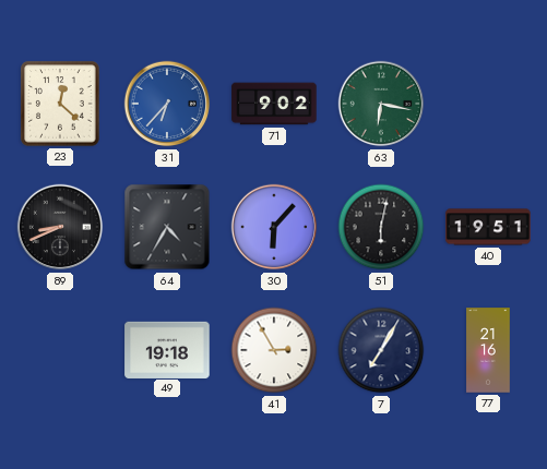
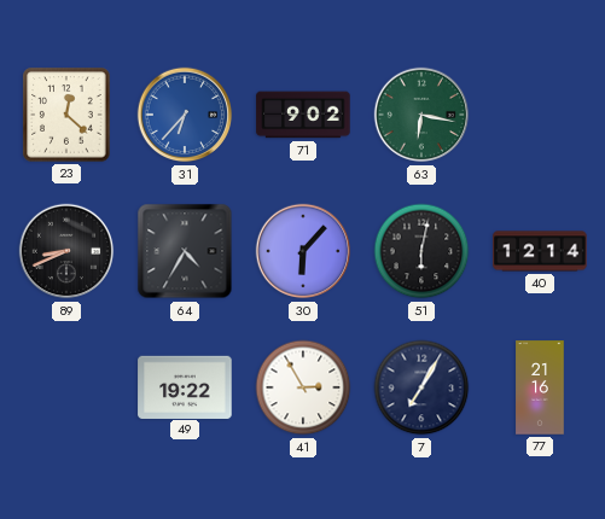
40: 19:51 -> 12:14
49: 19:18 -> 19:22
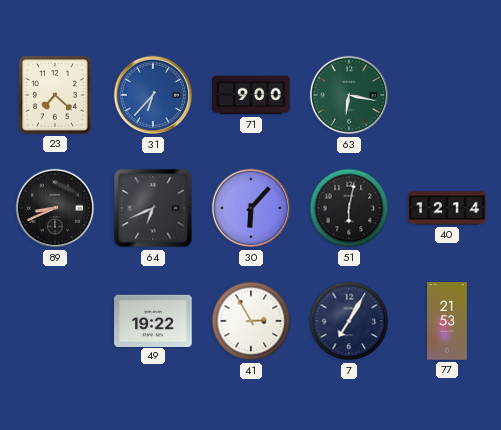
23: 12:22 -> 7:22
71: 9:02 -> 9:00
64: 4:35 -> 6:41
77: 21:16 -> 21:53
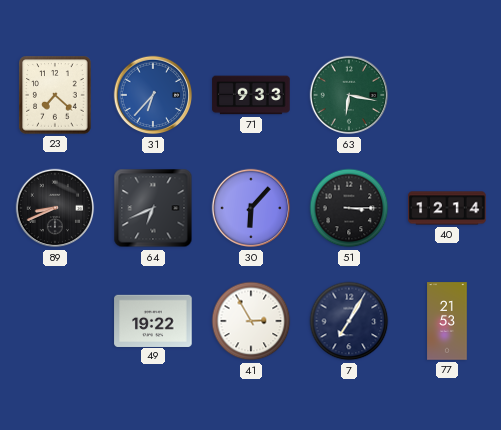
71: 9:00 -> 9:33
51: 6:02 -> 3:15
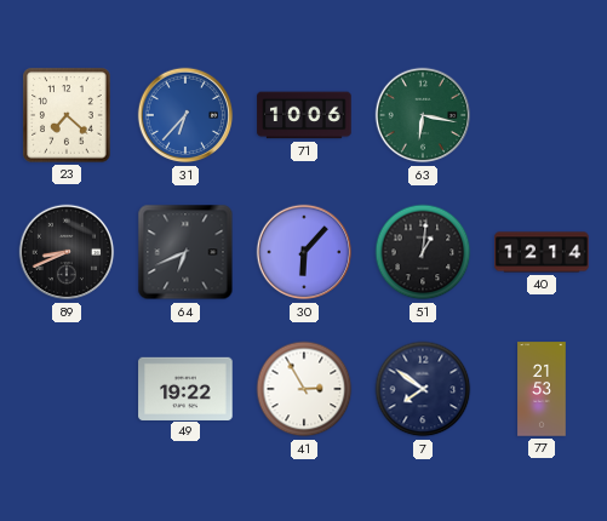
71: 9:33 -> 10:06
51: 3:15 -> 1:01
7: 7:05 -> 7:51
